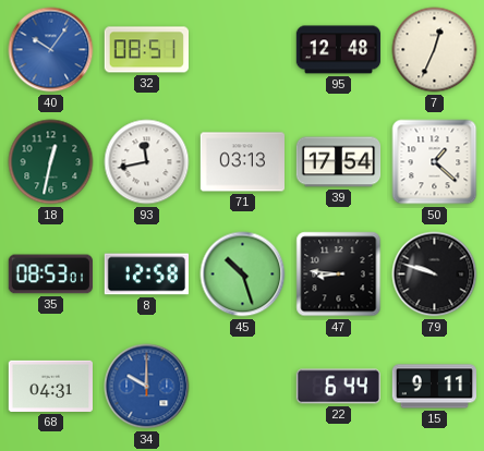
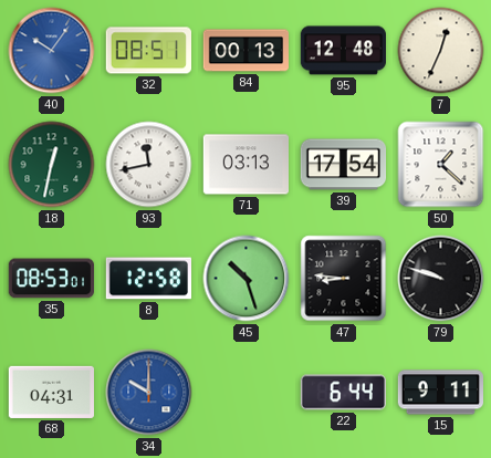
84: none -> 00:13
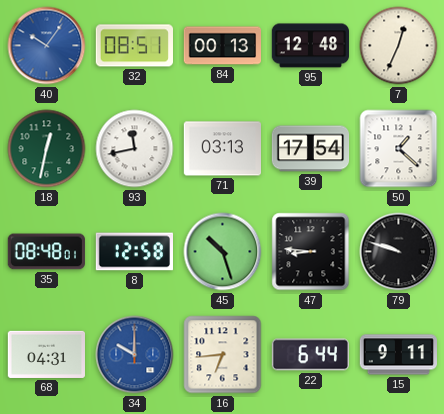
35: 08:53 -> 08:48
16: none -> 6:44
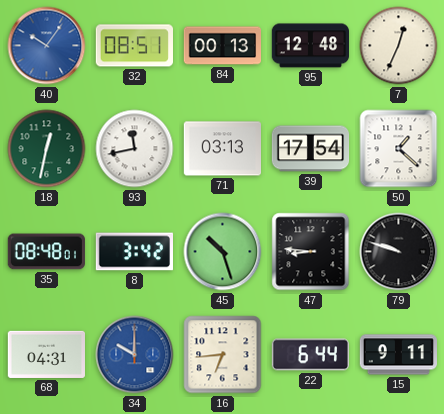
8: 12:58 -> 3:42
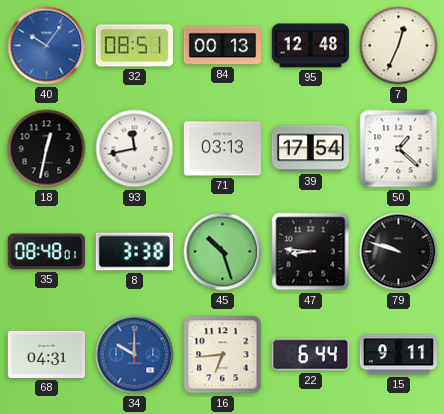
18 dial: green -> black
8: 3:42 -> 3:38
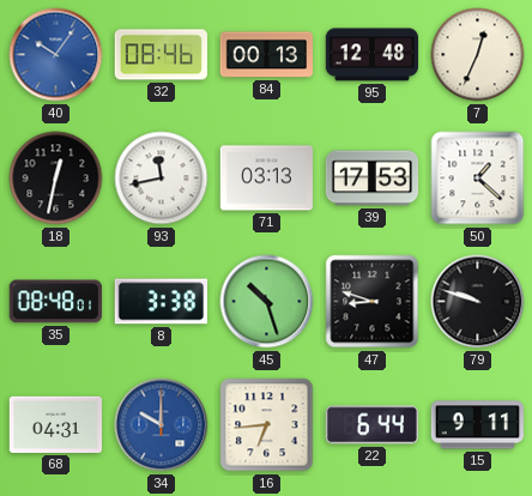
32: 08:51 -> 08:46
39: 17:54 -> 17:53
47: 8:46 -> 8:48
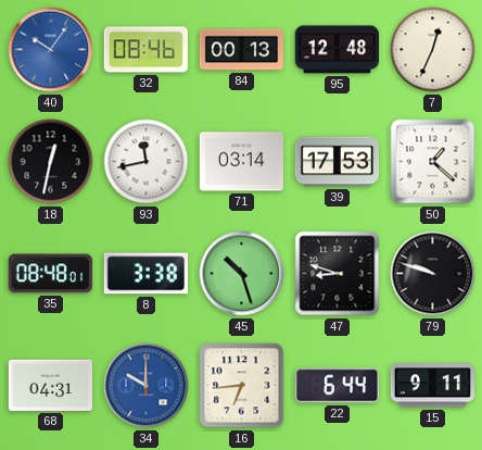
71: 03:13 -> 03:14
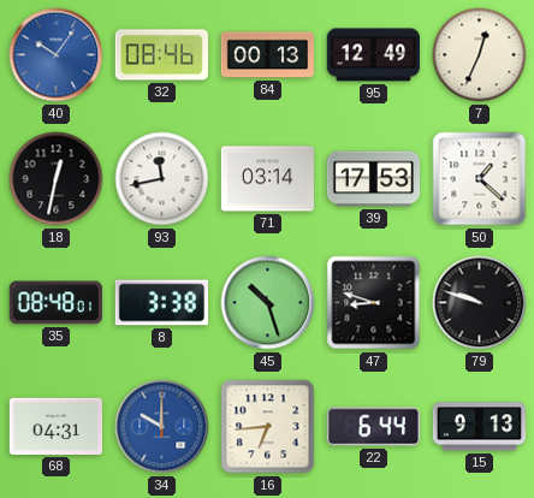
95: 12:48 -> 12:49
15: 9:11 -> 9:13
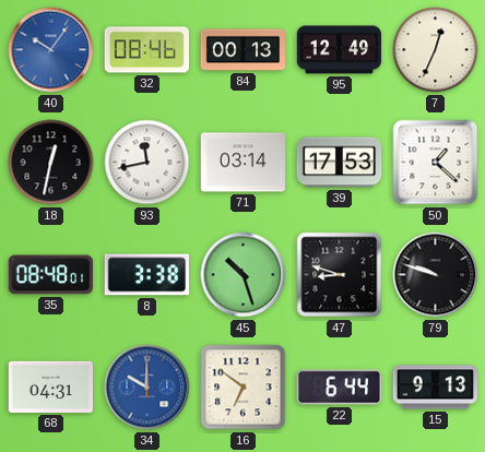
16: 6:44 -> 6:51
